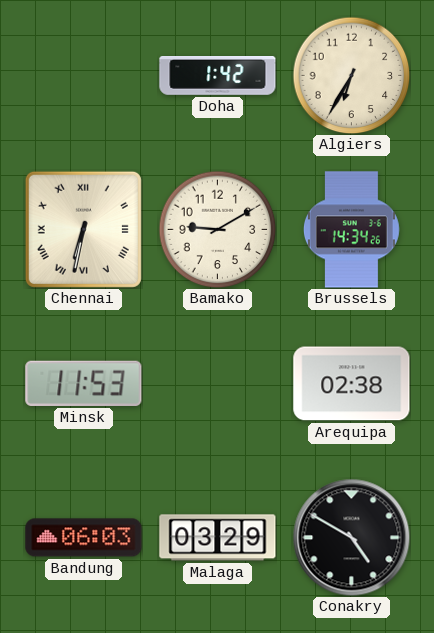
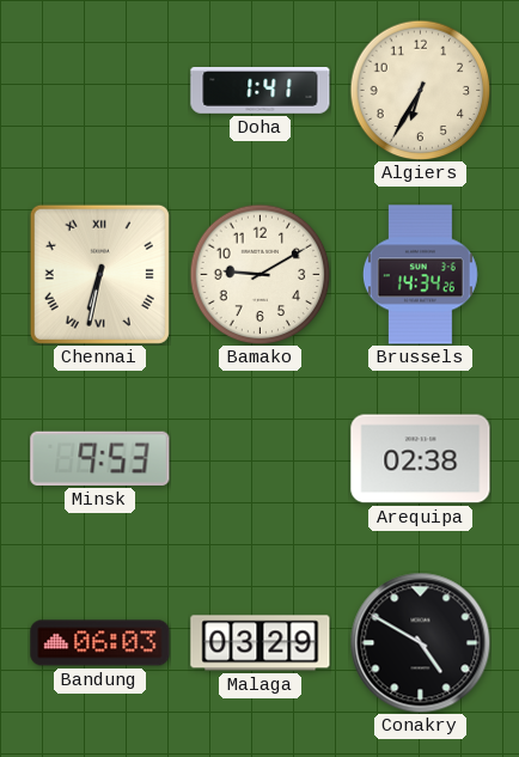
Doha: 1:42 -> 1:41
Minsk: 11:53 -> 9:53
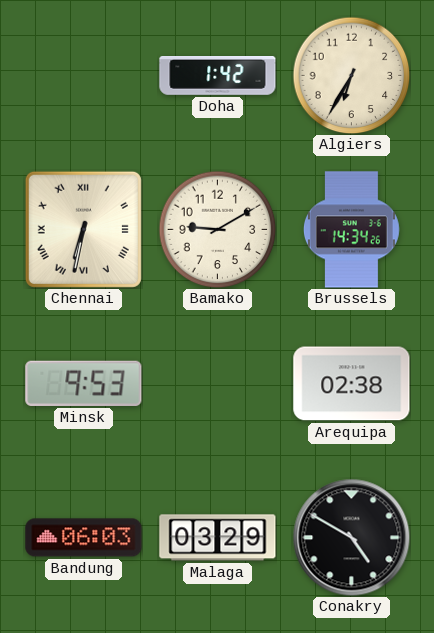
Doha: 1:41 -> 1:42
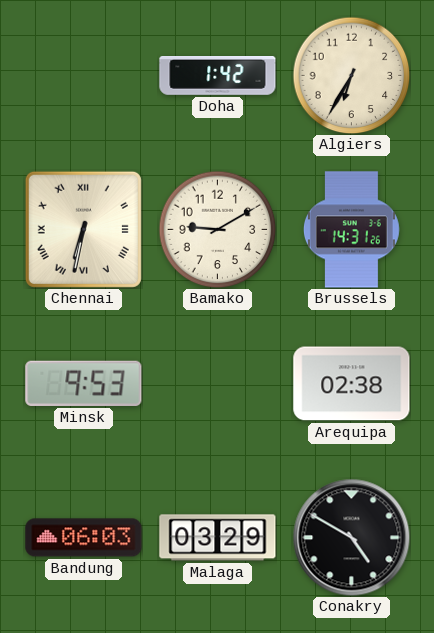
Brussels: 14:34 -> 14:31
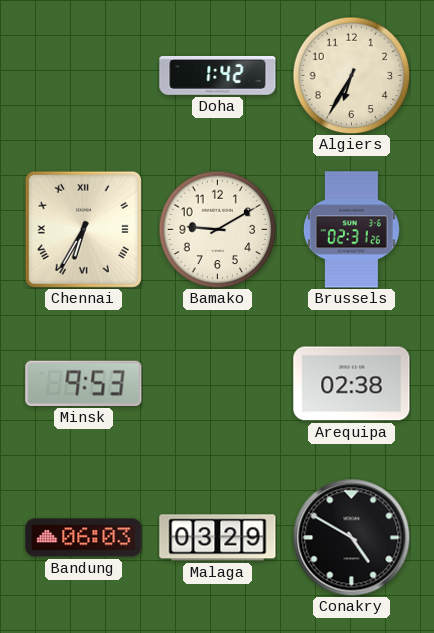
Chennai: 6:32 -> 6:35
Brussels: 14:31 -> 02:31
